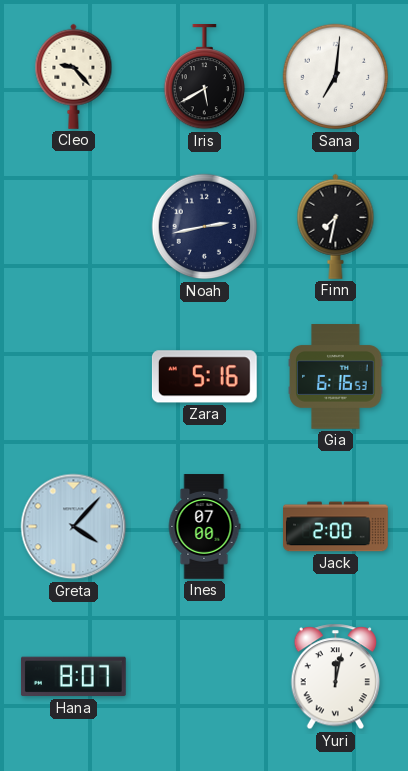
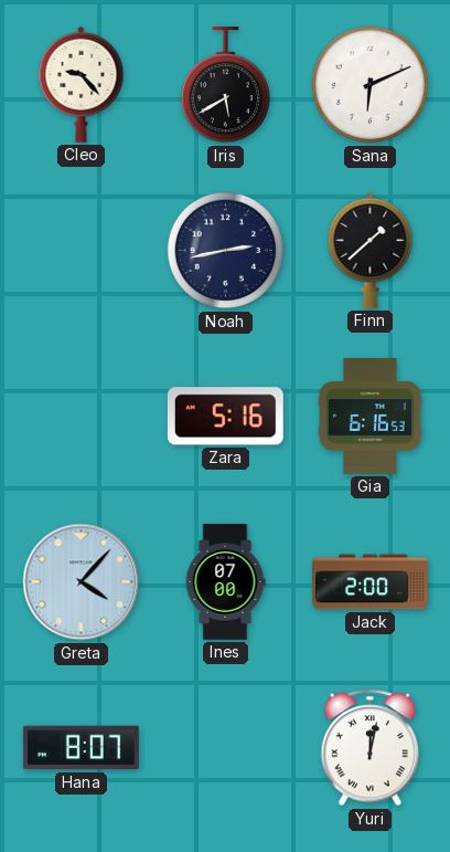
Sana: 7:01 -> 6:11
Finn: 7:32 -> 1:38
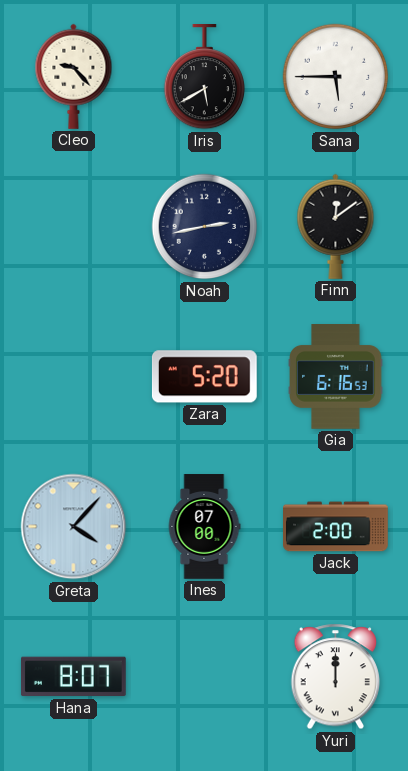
Sana: 6:11 -> 5:45
Finn: 1:38 -> 12:09
Zara: 5:16 -> 5:20
Yuri: 12:02 -> 12:00
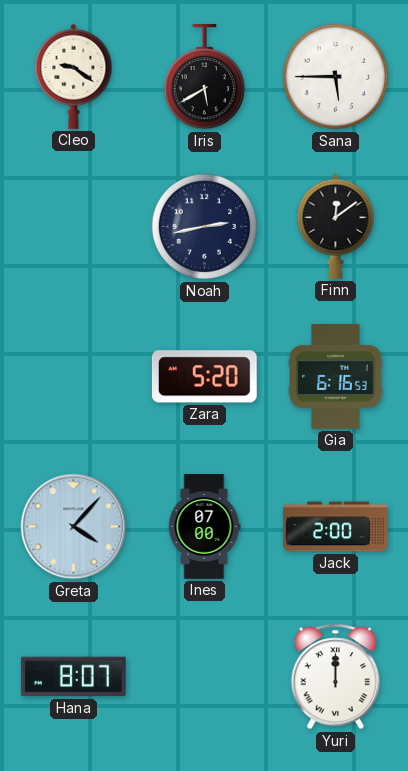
Cleo: 9:23 -> 9:21
